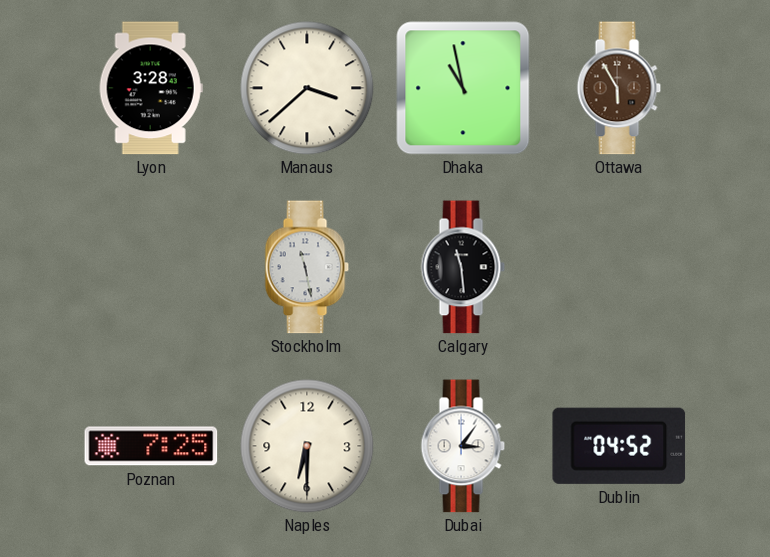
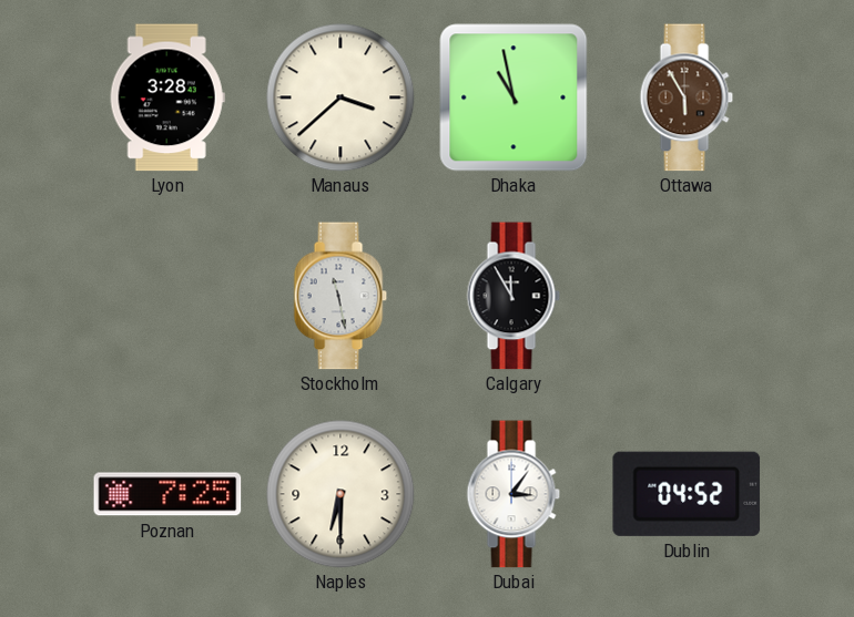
Calgary: 11:29 -> 11:55
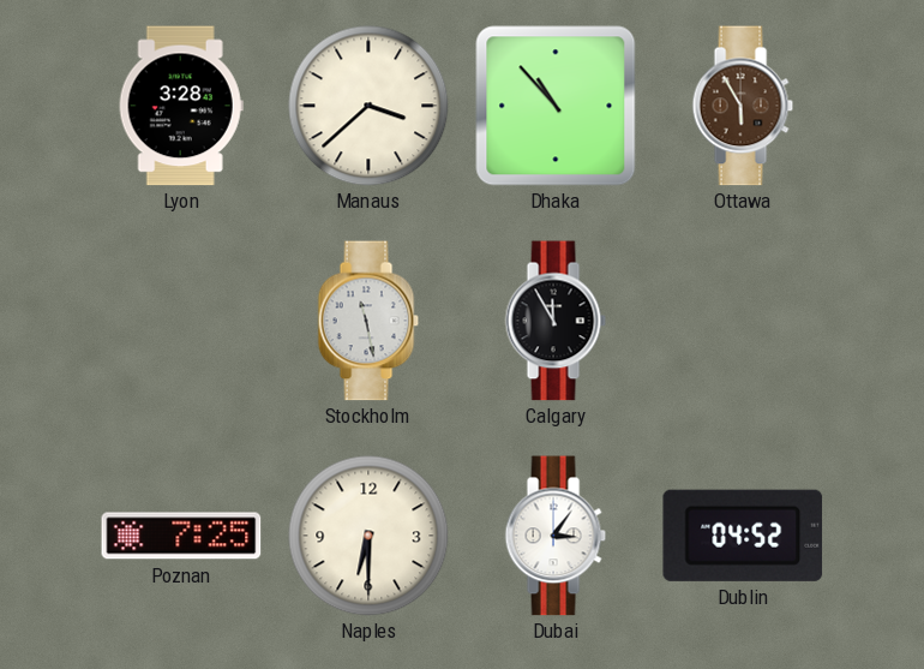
Dhaka: 10:58 -> 10:53
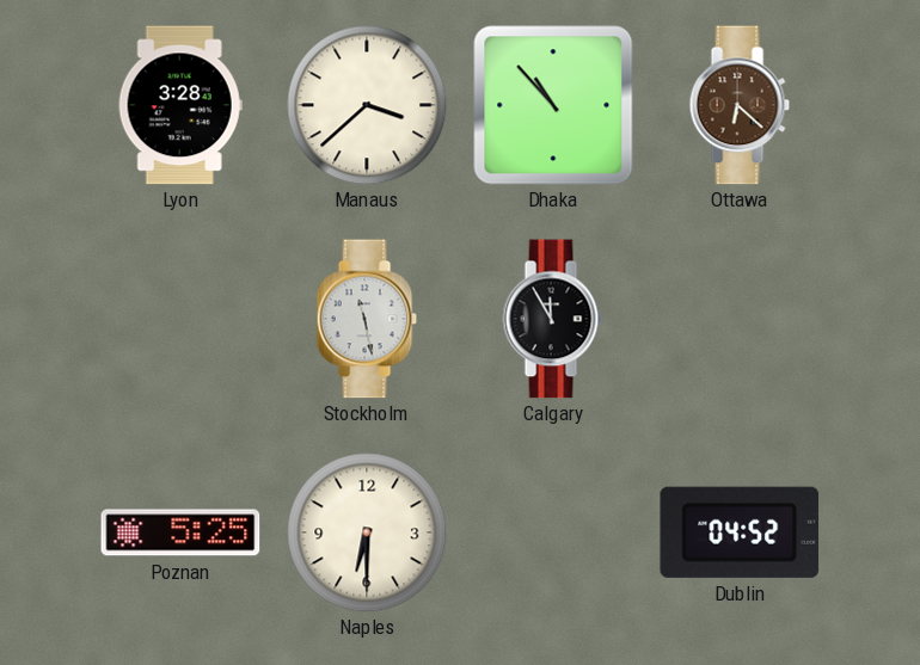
Ottawa: 5:55 -> 6:22
Poznan: 7:25 -> 5:25
Dubai: 3:06 -> none
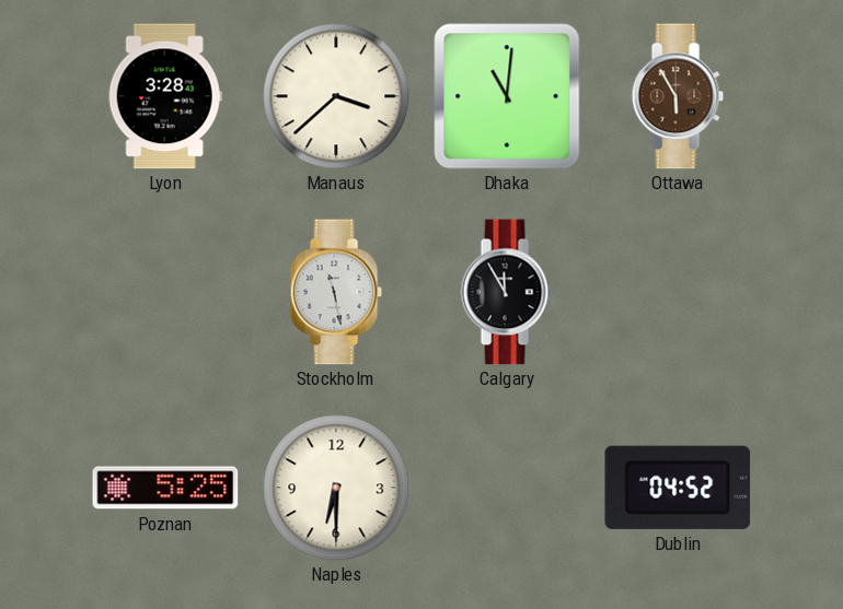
Dhaka: 10:53 -> 11:01
Ottawa: 6:22 -> 5:55
